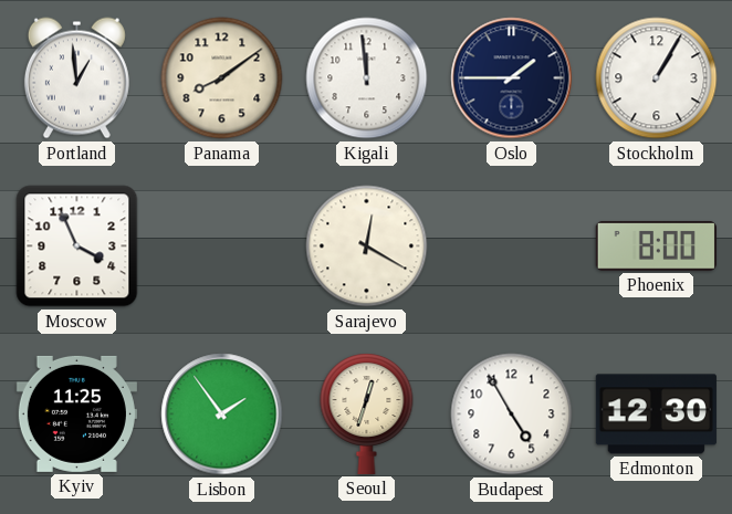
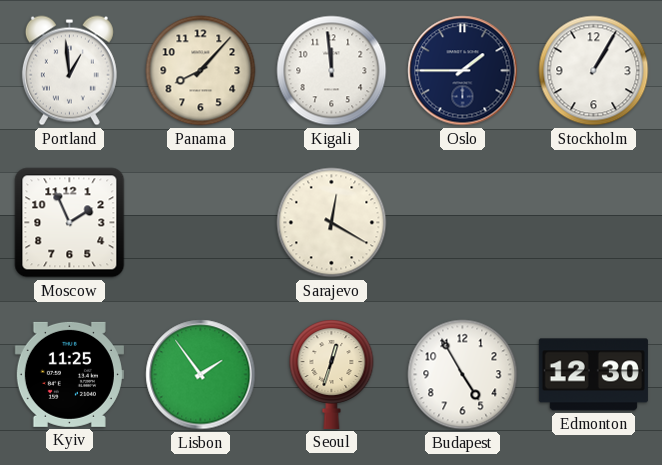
Panama: 8:09 -> 8:07
Moscow: 3:56 -> 1:56
Phoenix: 8:00 -> none
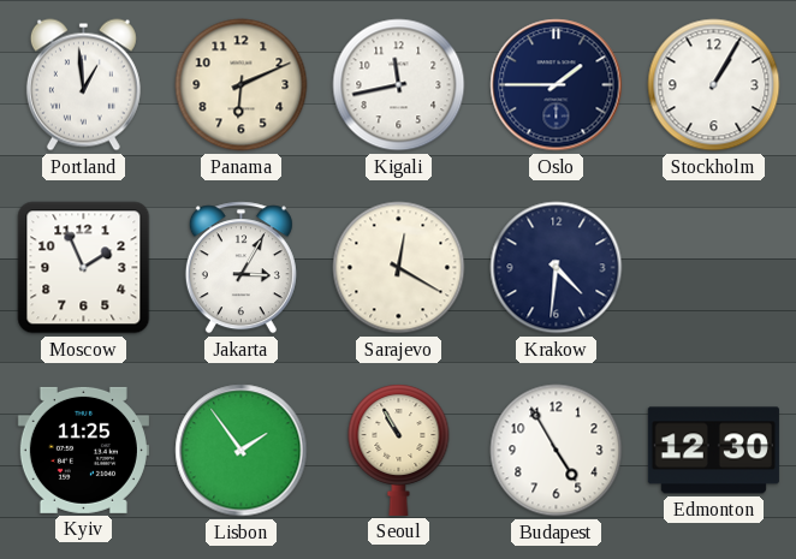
Panama: 8:07 -> 6:11
Kigali: 11:59 -> 11:43
Jakarta: none -> 3:05
Krakow: none -> 4:31
Seoul: 12:33 -> 10:55
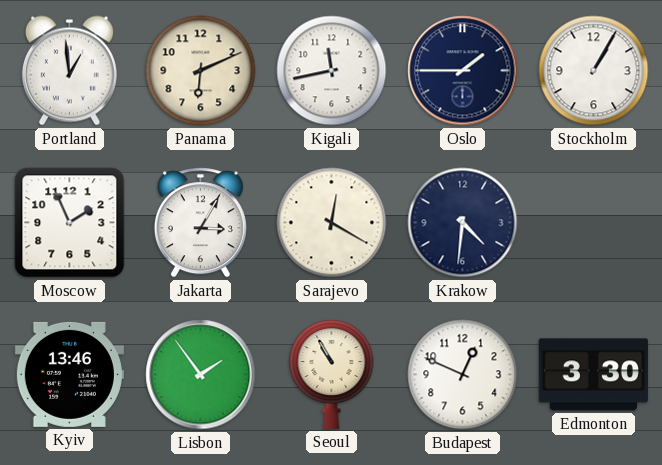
Kyiv: 11:25 -> 13:46
Budapest: 4:55 -> 12:49
Edmonton: 12:30 -> 3:30
